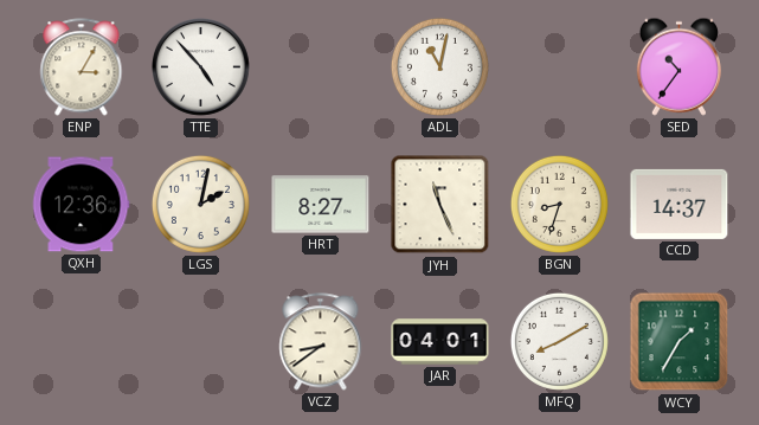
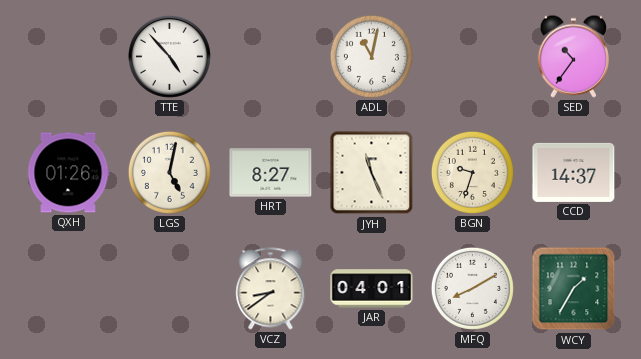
ENP: 3:05 -> none
QXH: 12:36 -> 01:26
LGS: 2:02 -> 5:02
BGN: 8:33 -> 9:33
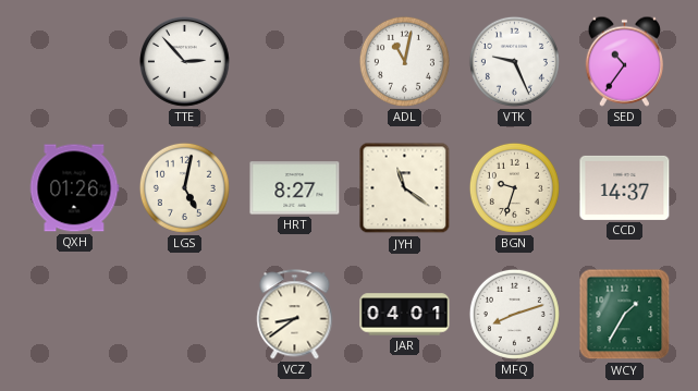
TTE: 4:53 -> 2:53
VTK: none -> 9:26
JYH: 11:26 -> 11:21
MFQ: 8:10 -> 8:12
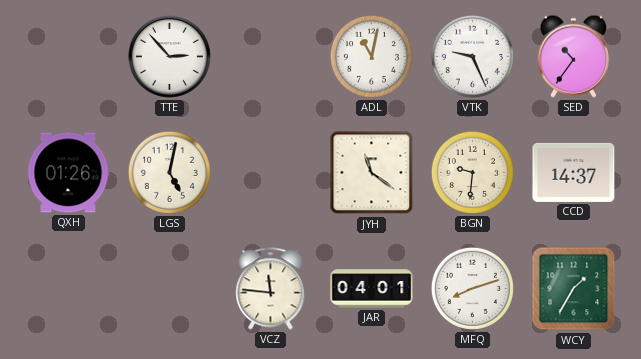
HRT: 8:27 -> none
BGN: 9:33 -> 9:31
VCZ: 8:39 -> 11:46
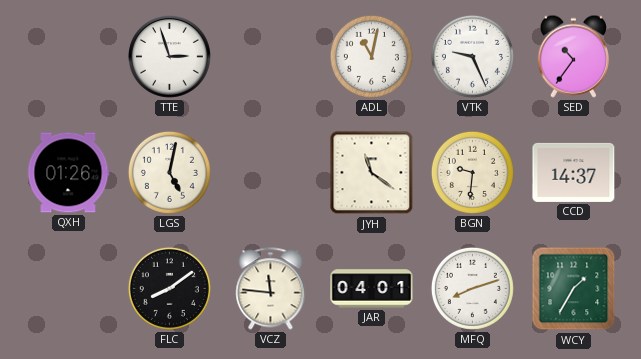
TTE: 2:53 -> 2:57
FLC: none -> 8:09
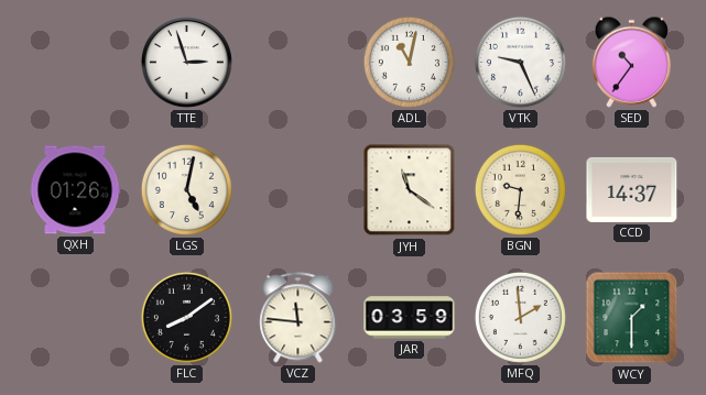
JAR: 04:01 -> 03:59
MFQ: 8:12 -> 1:59
WCY: 1:35 -> 1:30
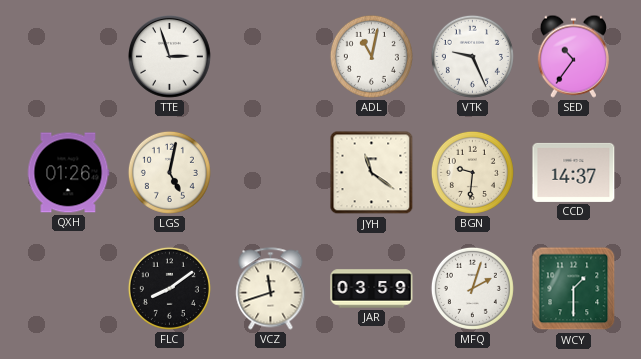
VCZ: 11:46 -> 11:42
MFQ: 1:59 -> 2:03
